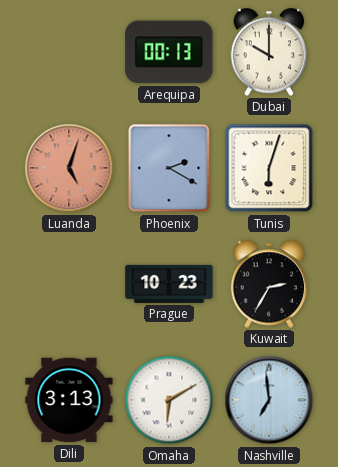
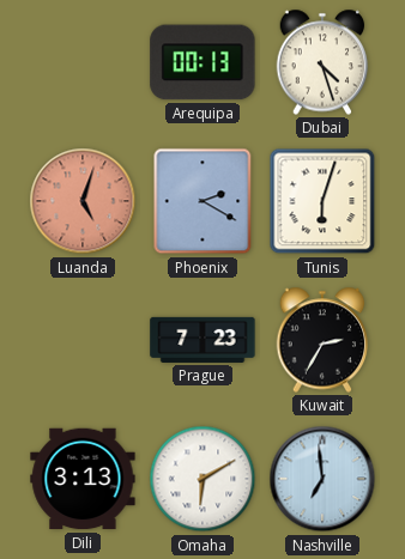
Dubai: 10:00 -> 4:27
Prague: 10:23 -> 7:23
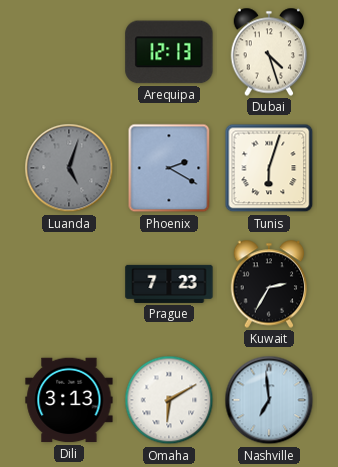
Arequipa: 00:13 -> 12:13
Luanda dial: salmon -> grey
